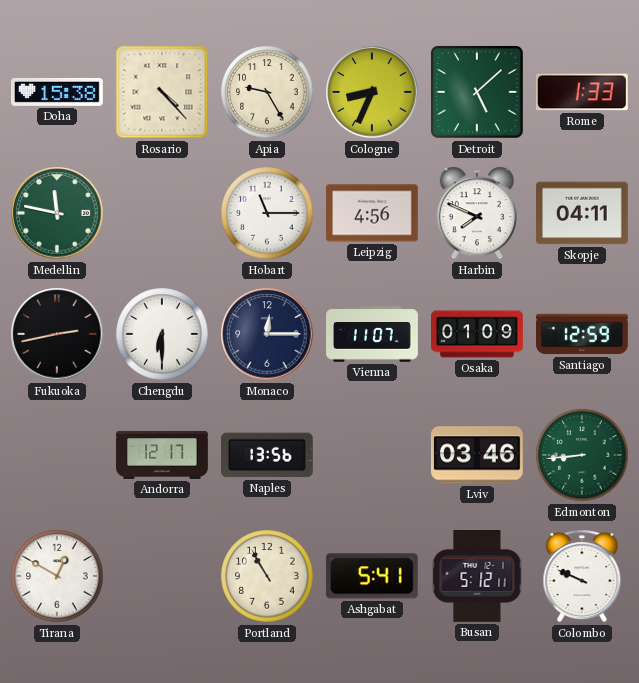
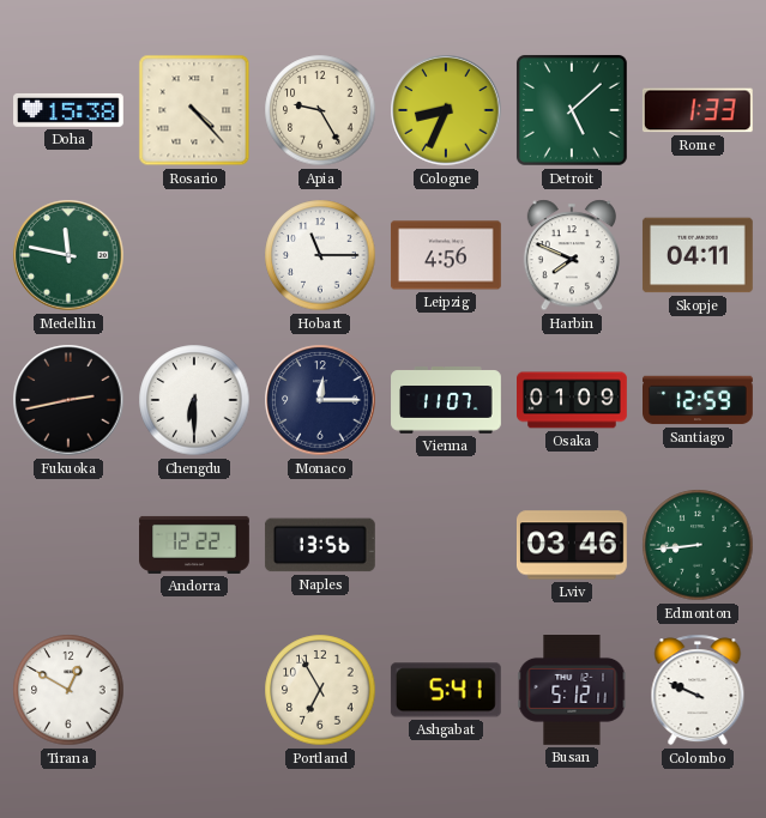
Andorra: 12:17 -> 12:22
Portland: 10:55 -> 6:55
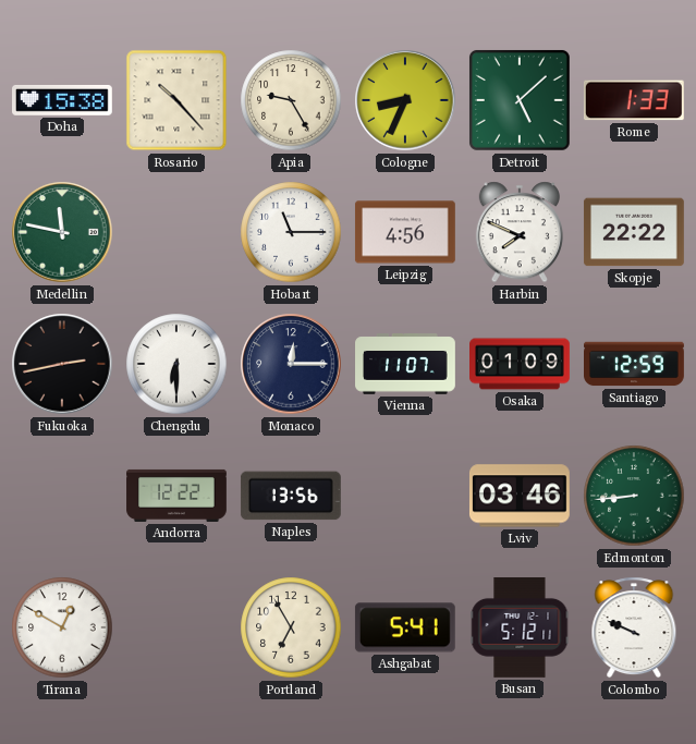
Rosario: 4:23 -> 10:23
Skopje: 04:11 -> 22:22
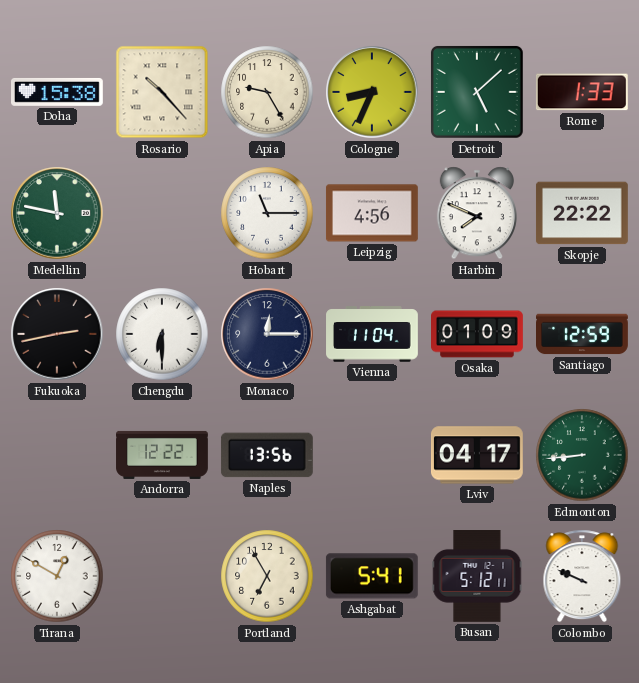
Vienna: 11:07 -> 11:04
Lviv: 03:46 -> 04:17
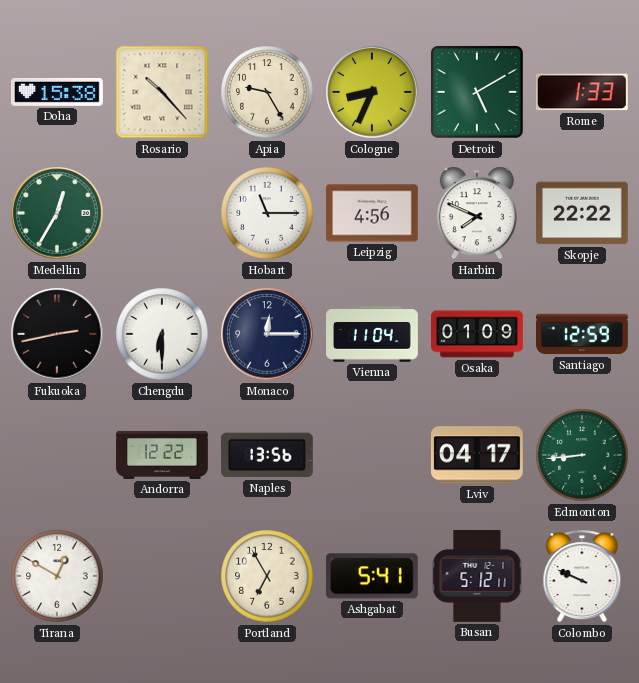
Detroit: 5:08 -> 5:10
Medellin: 11:47 -> 12:35
